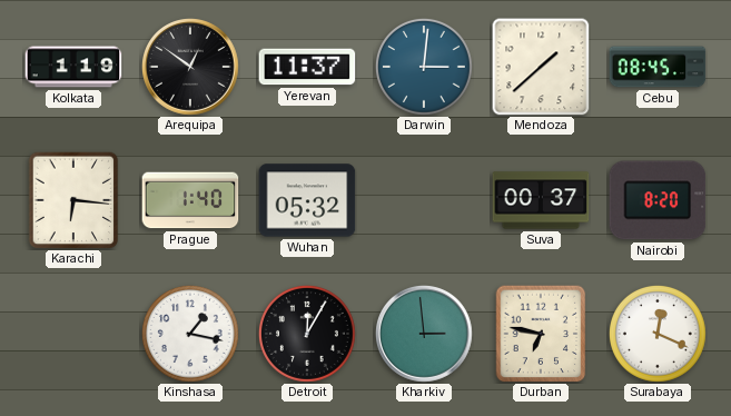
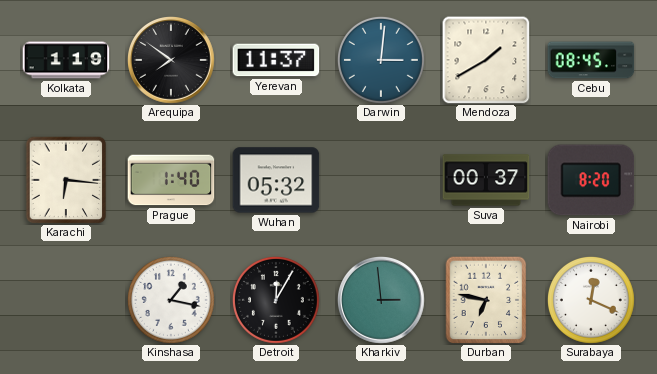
Arequipa: 12:51 -> 7:51
Mendoza: 1:38 -> 1:40
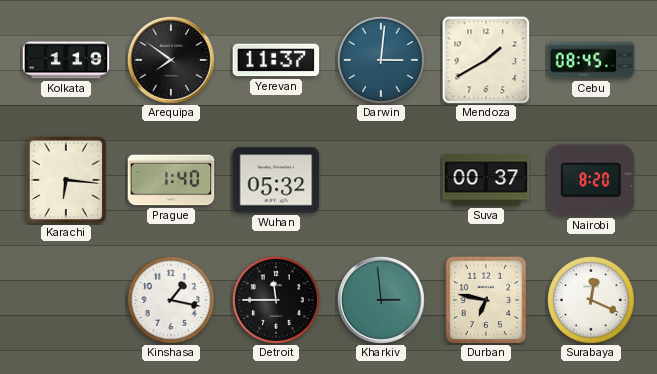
Detroit: 12:05 -> 11:45
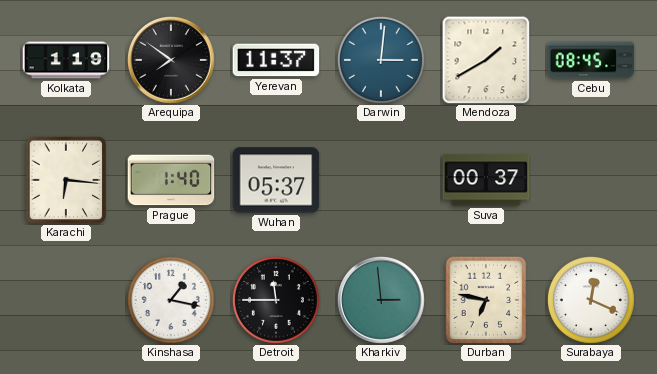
Wuhan: 05:32 -> 05:37
Nairobi: 8:20 -> none
